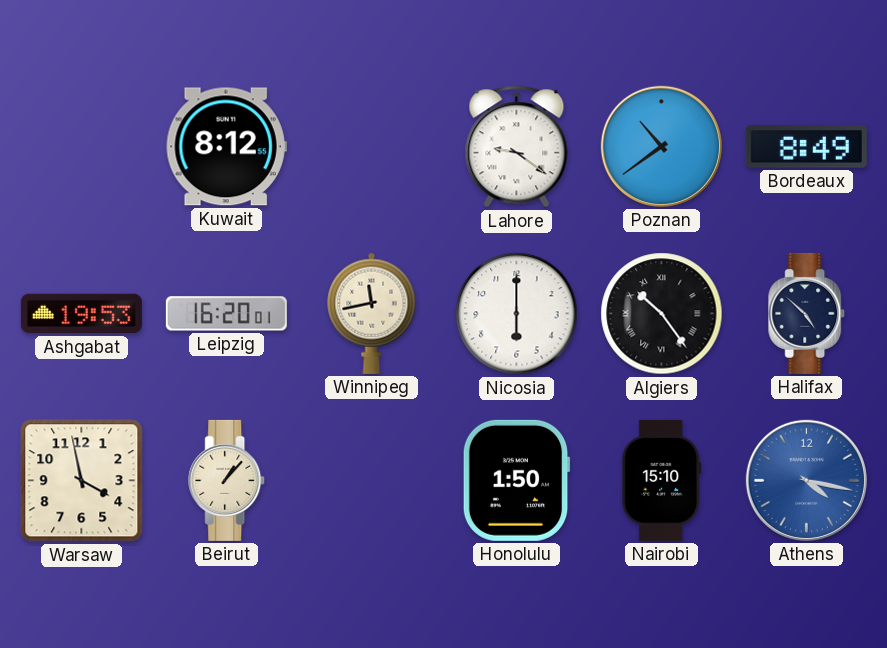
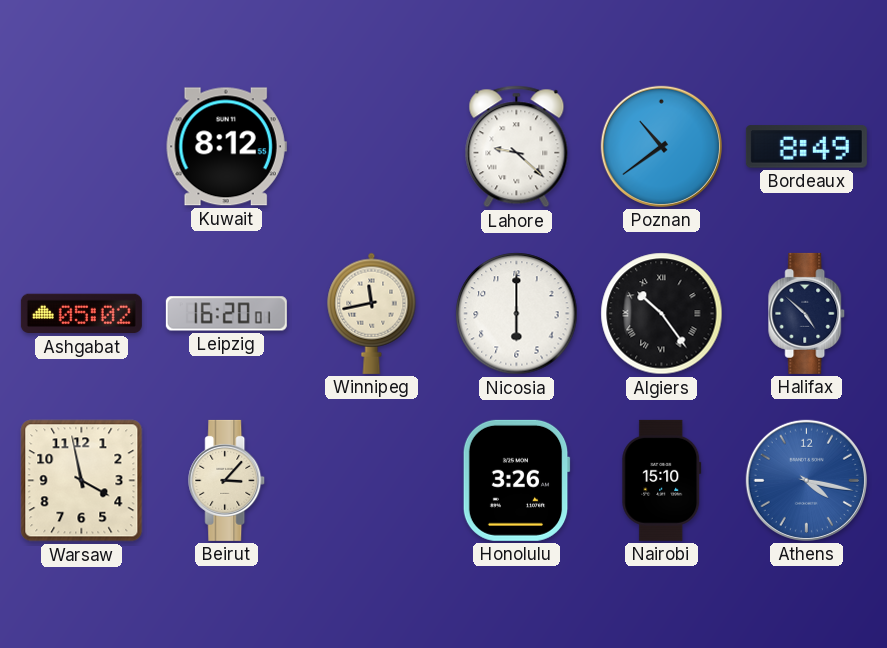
Lahore: 9:21 -> 9:22
Ashgabat: 19:53 -> 05:02
Beirut: 1:07 -> 3:07
Honolulu: 1:50 -> 3:26
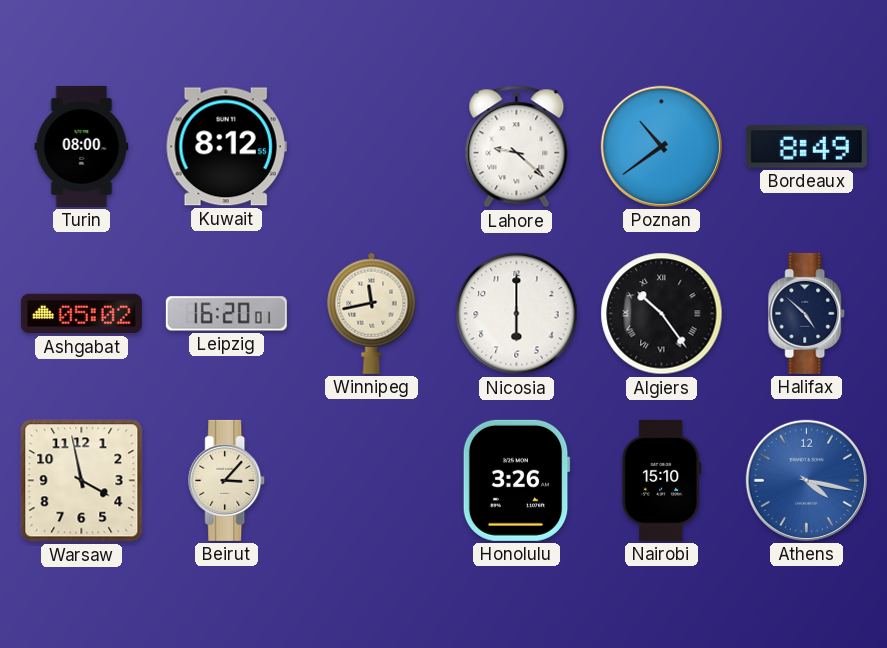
Turin: none -> 08:00
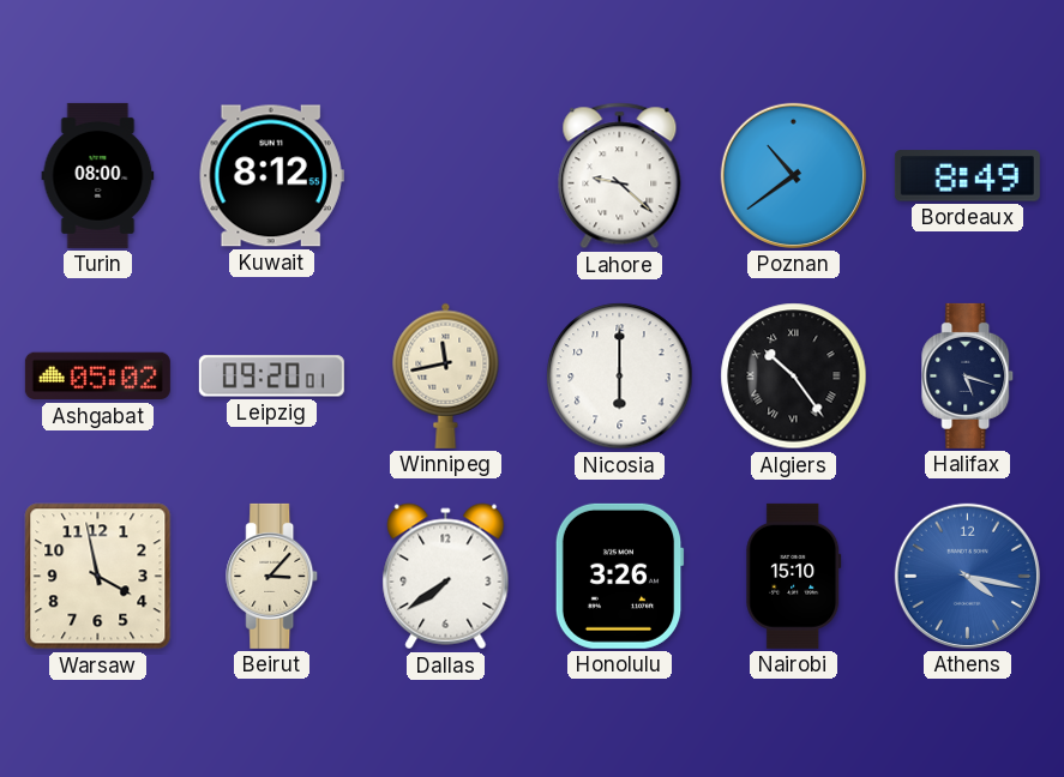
Leipzig: 16:20 -> 09:20
Halifax: 4:52 -> 5:18
Dallas: none -> 7:39
